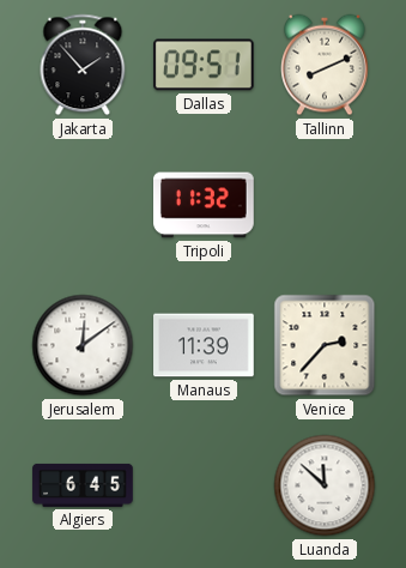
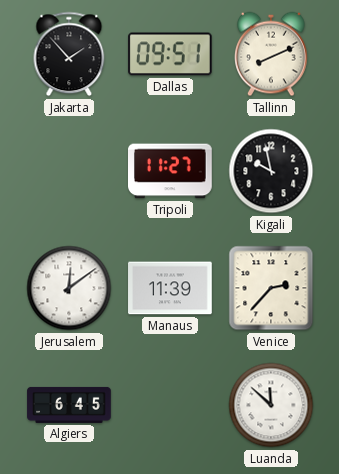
Tripoli: 11:32 -> 11:27
Kigali: none -> 9:58
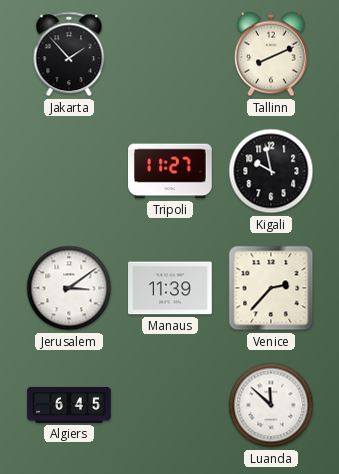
Dallas: 09:51 -> none
Jerusalem: 12:09 -> 3:09
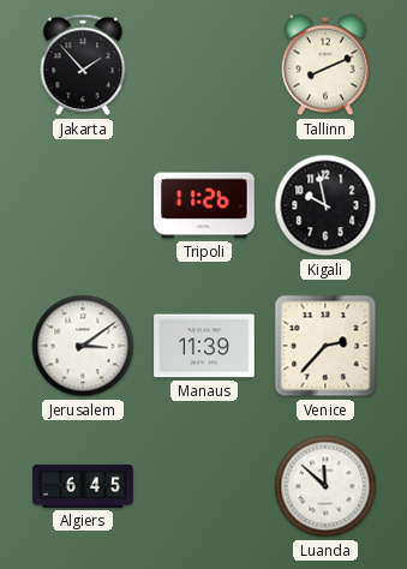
Tripoli: 11:27 -> 11:26
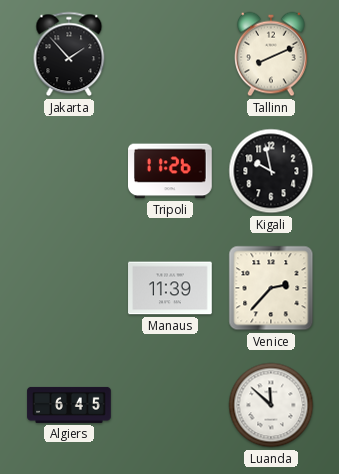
Jerusalem: 3:09 -> none
